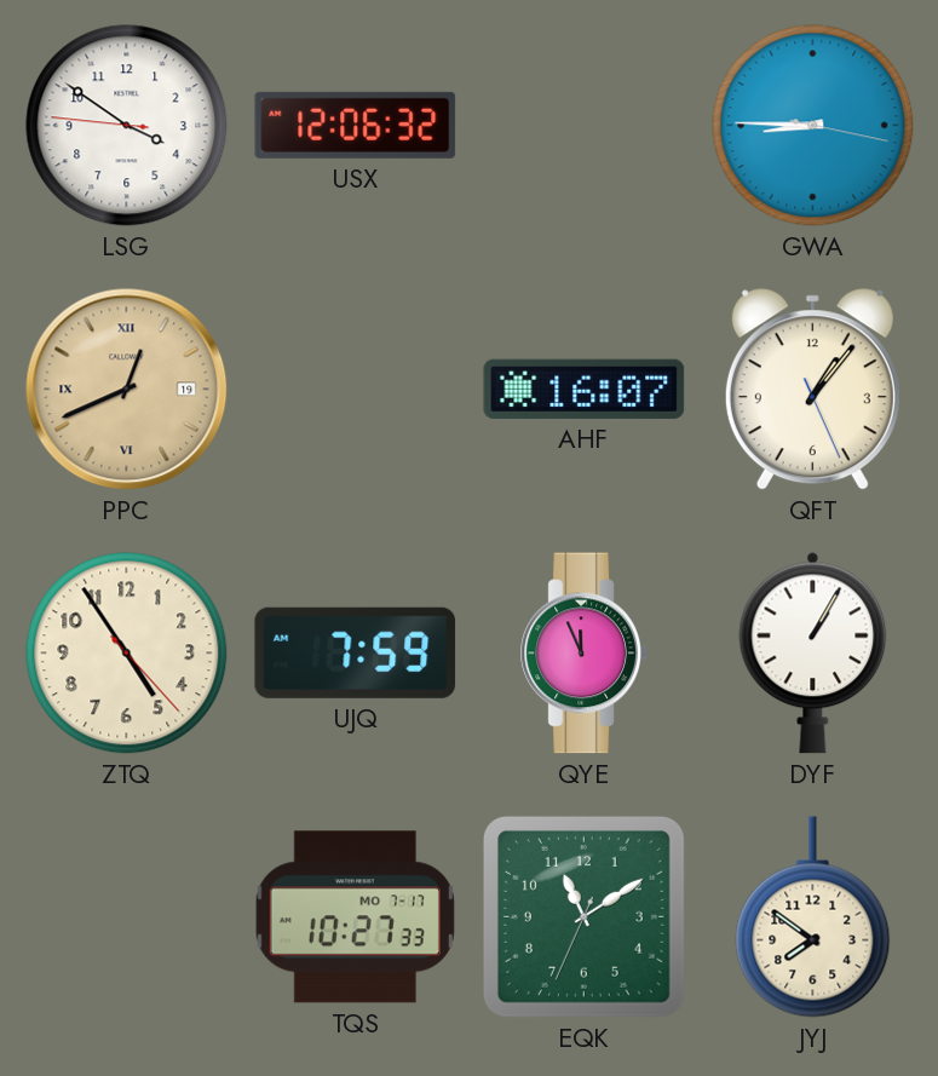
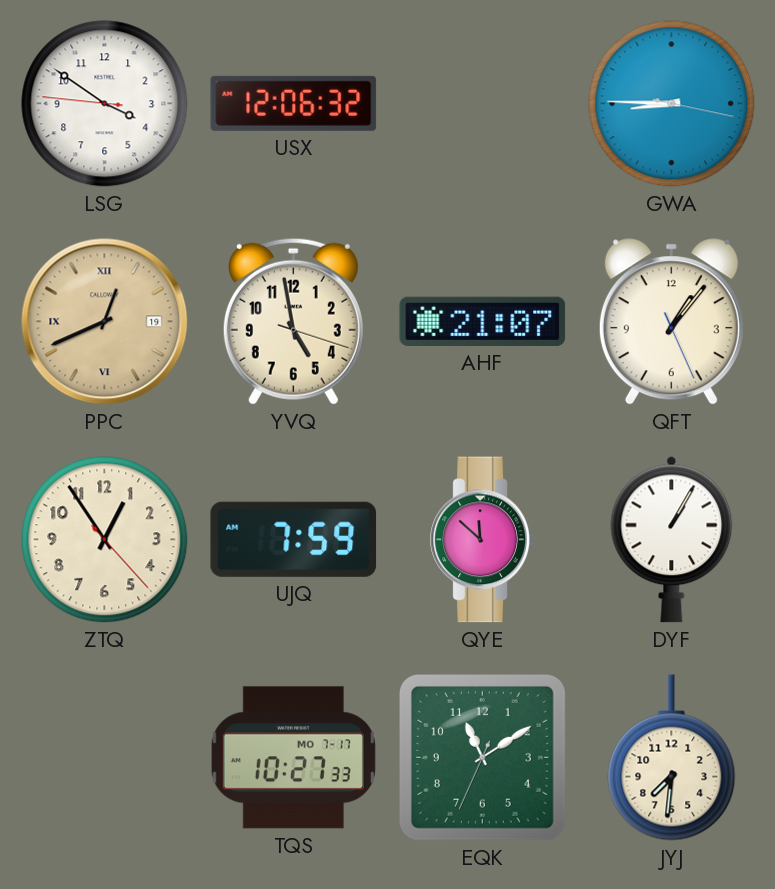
YVQ: none -> 4:58
AHF: 16:07 -> 21:07
ZTQ: 4:54 -> 12:54
QYE: 11:56 -> 11:52
JYJ: 7:51 -> 7:31
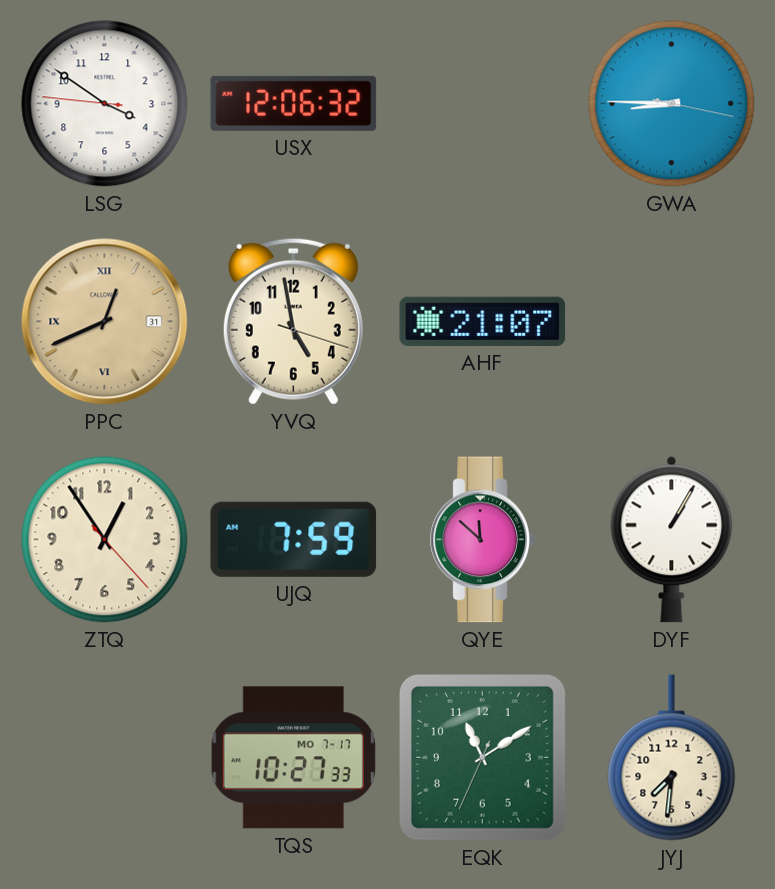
PPC date: 19 -> 31
QFT: 1:06 -> none
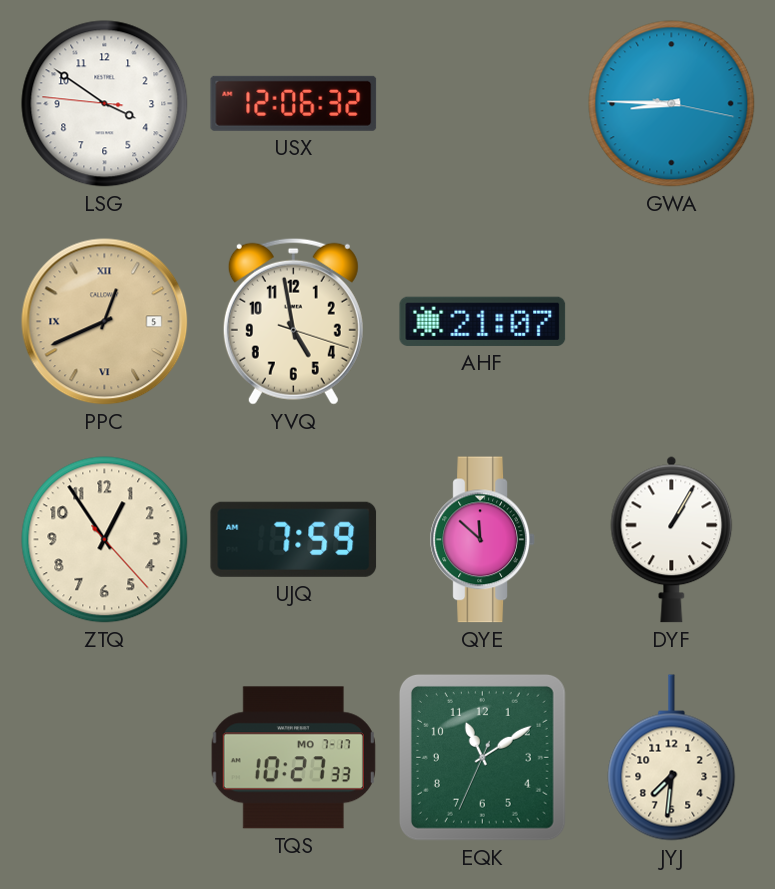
PPC date: 31 -> 5
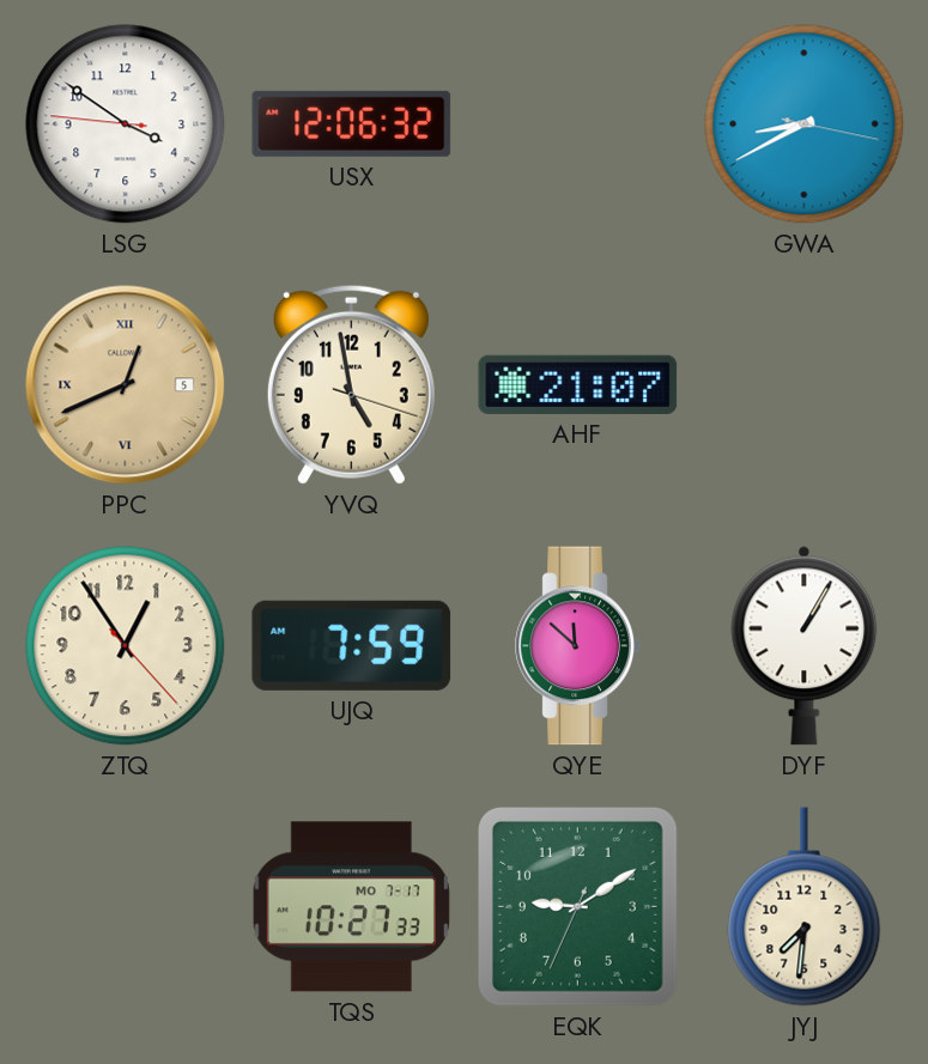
GWA: 8:45 -> 8:40
EQK: 11:09 -> 9:09
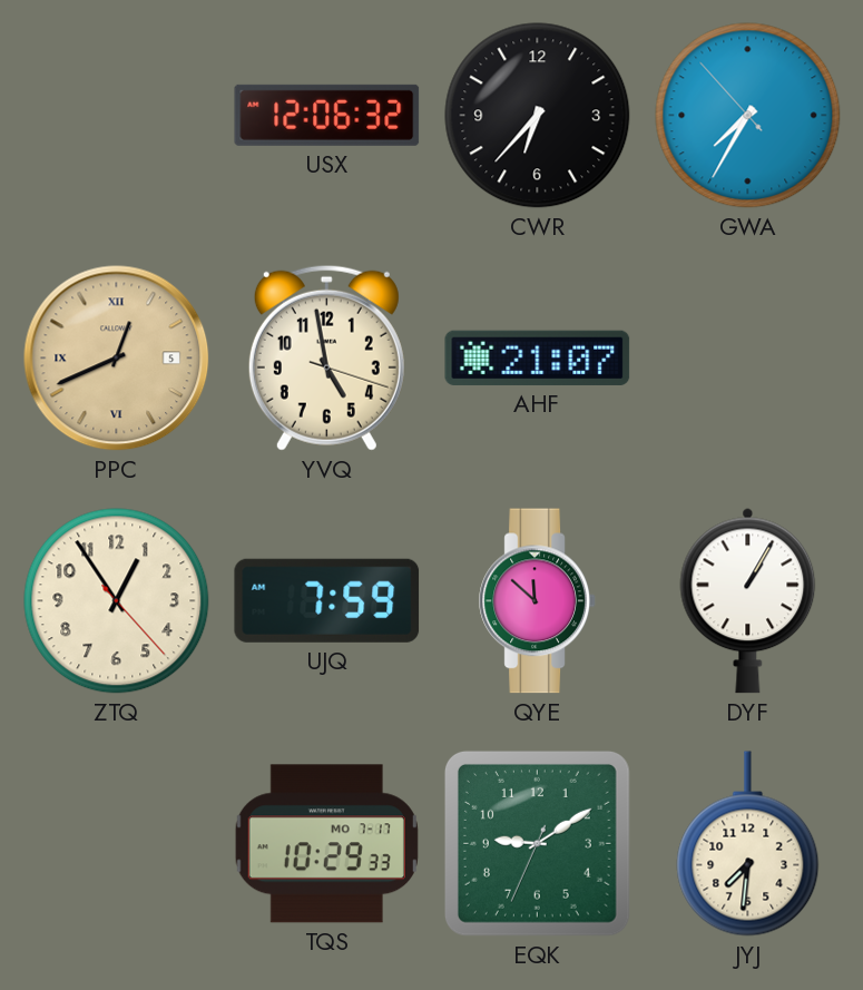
LSG: 3:50 -> none
CWR: none -> 6:37
GWA: 8:40 -> 7:34
TQS: 10:27 -> 10:29
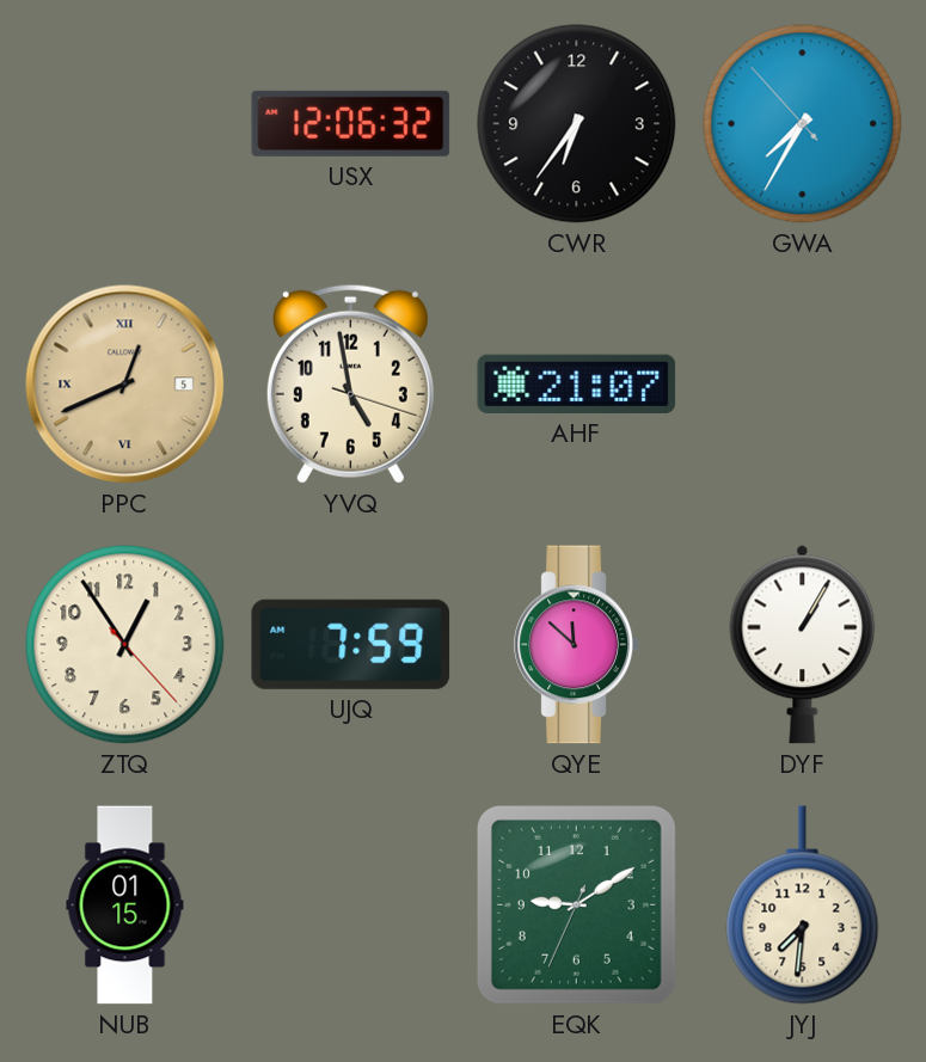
CWR: 6:37 -> 6:36
NUB: none -> 01:15
TQS: 10:29 -> none
